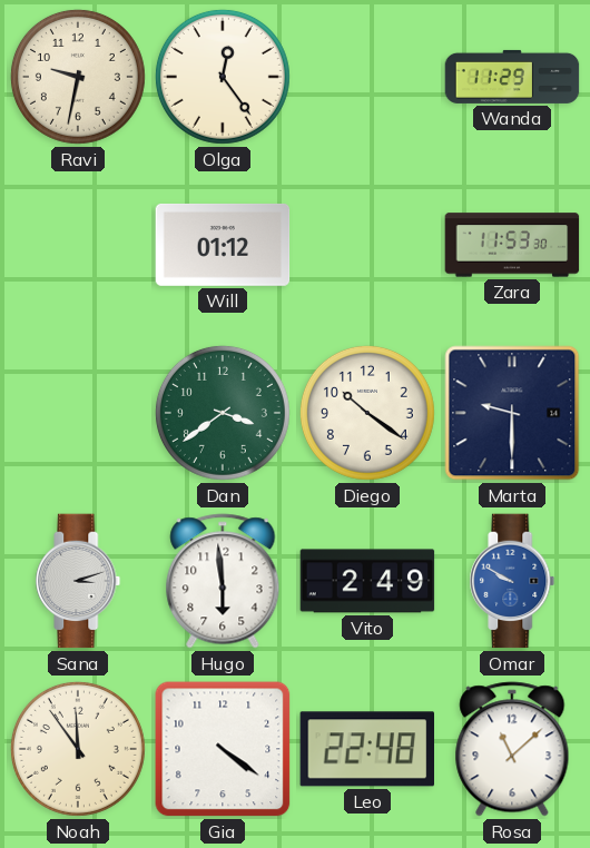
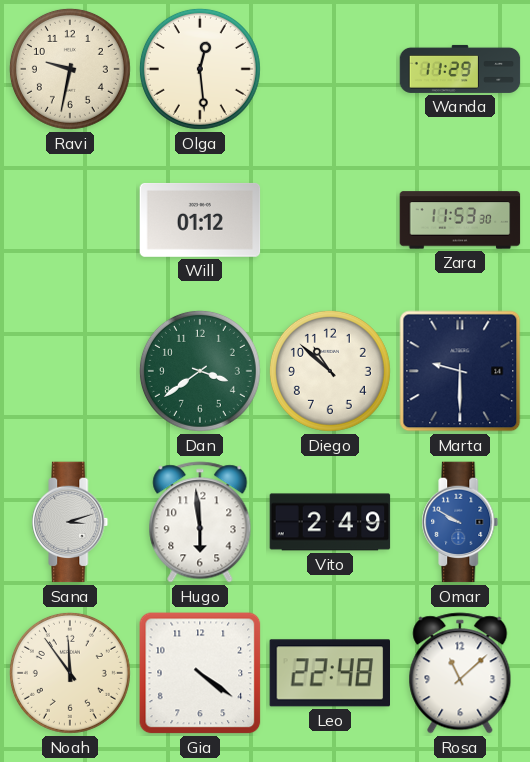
Olga: 12:24 -> 12:29
Diego: 10:21 -> 10:52
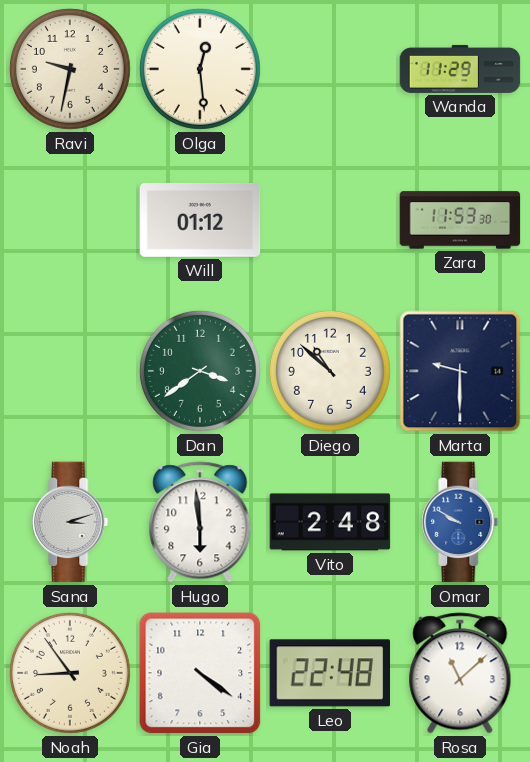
Vito: 2:49 -> 2:48
Noah: 11:54 -> 8:54
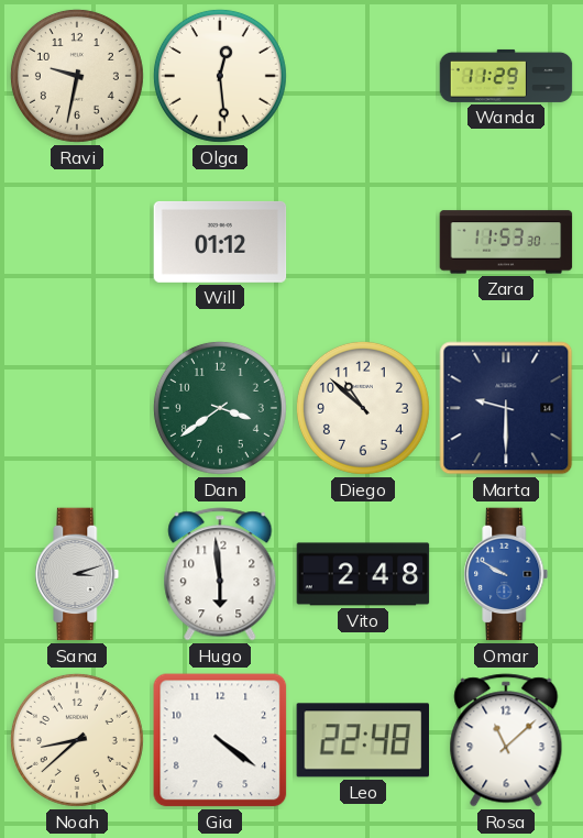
Noah: 8:54 -> 8:38
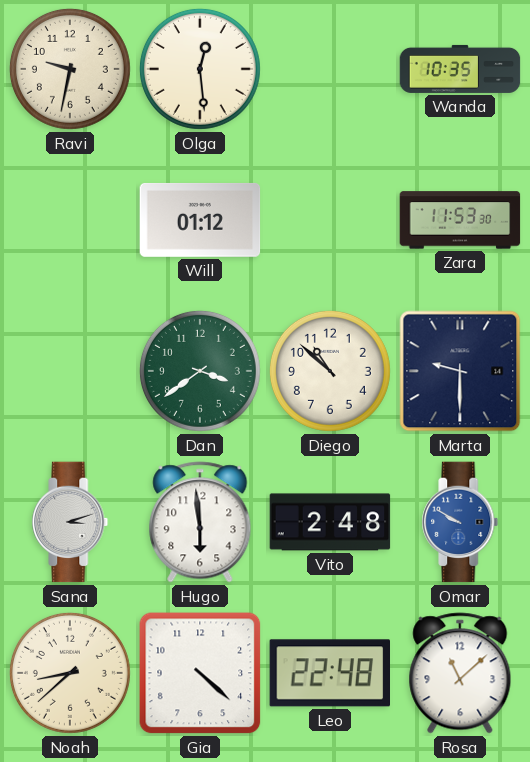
Wanda: 11:29 -> 10:35
Gia: 4:21 -> 4:22
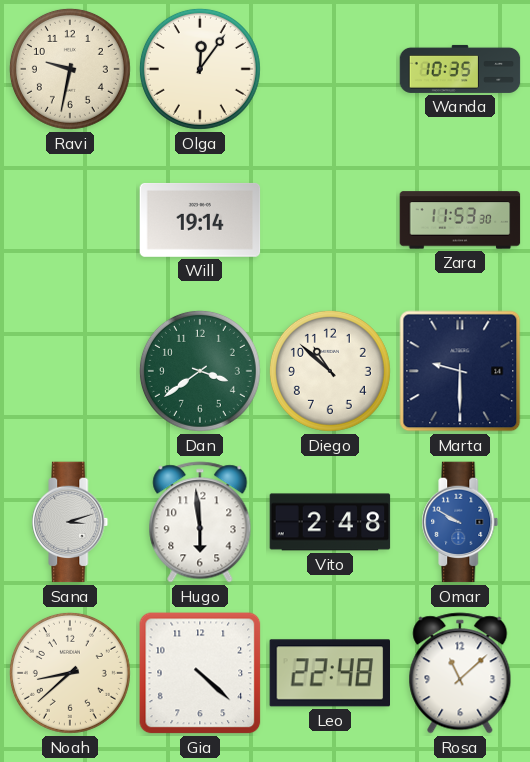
Olga: 12:29 -> 12:06
Will: 01:12 -> 19:14
